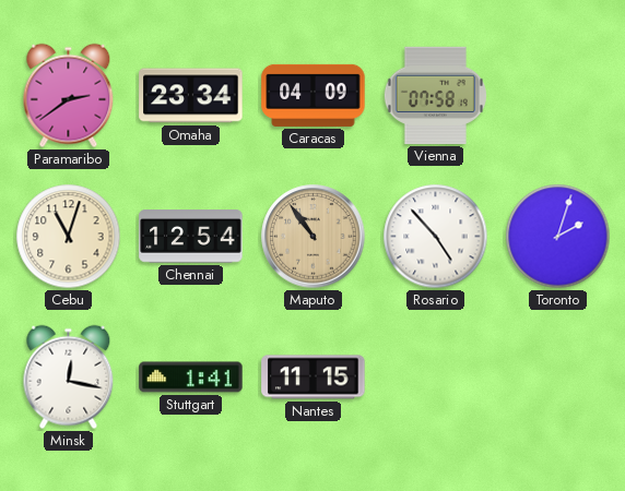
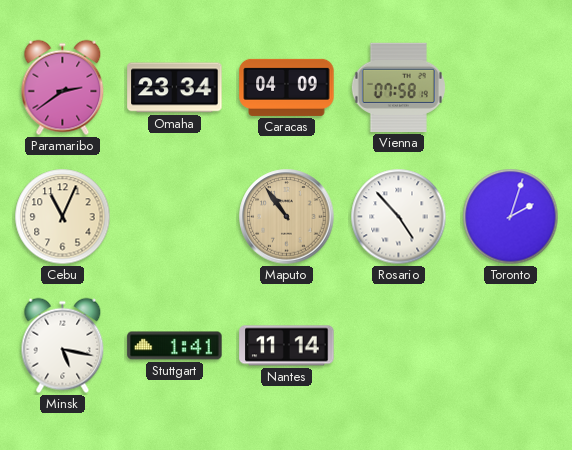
Cebu: 11:03 -> 11:04
Chennai: 12:54 -> none
Minsk: 12:17 -> 5:17
Nantes: 11:15 -> 11:14
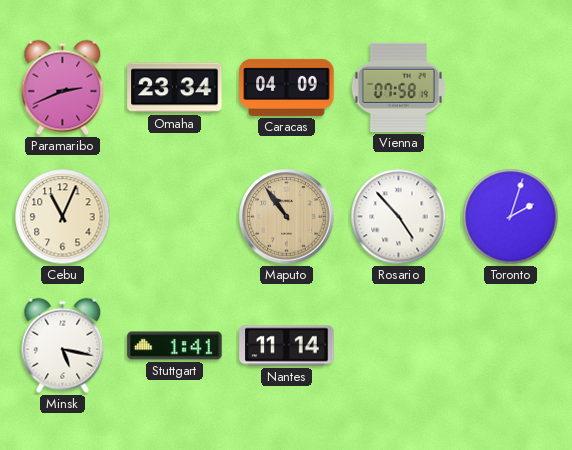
Paramaribo: 2:39 -> 2:41
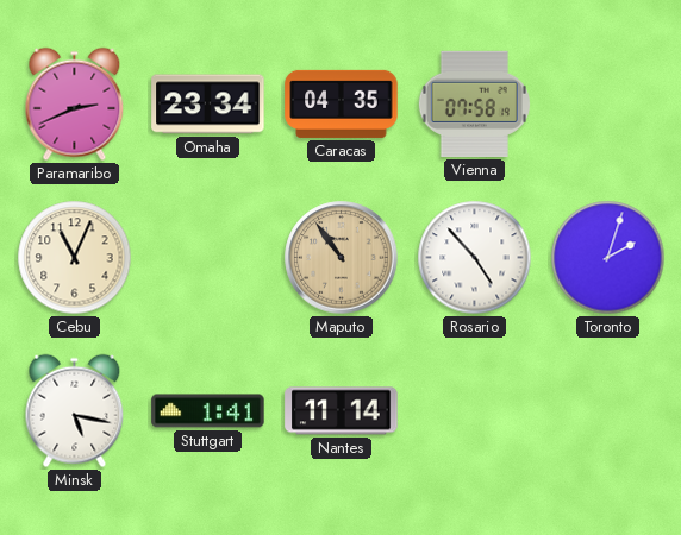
Caracas: 04:09 -> 04:35
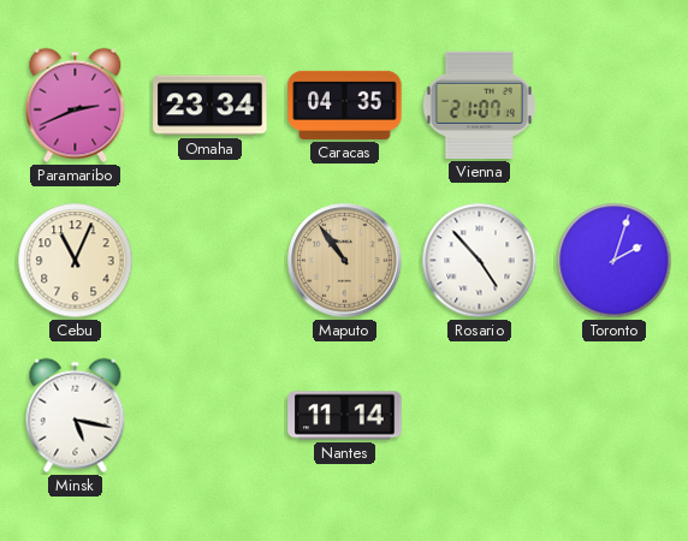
Vienna: 07:58 -> 21:07
Stuttgart: 1:41 -> none
